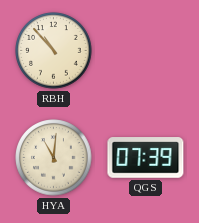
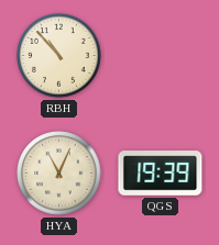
HYA: 11:01 -> 11:04
QGS: 07:39 -> 19:39
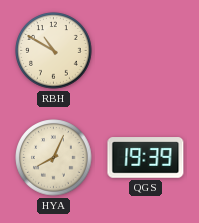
RBH: 10:53 -> 10:50
HYA: 11:04 -> 8:04
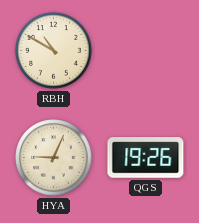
HYA: 8:04 -> 9:04
QGS: 19:39 -> 19:26
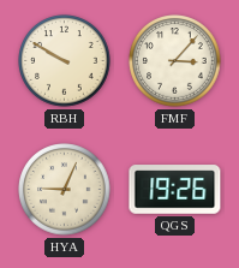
RBH: 10:50 -> 9:50
FMF: none -> 3:07
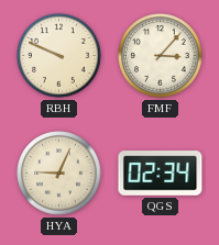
RBH: 9:50 -> 9:49
QGS: 19:26 -> 02:34
